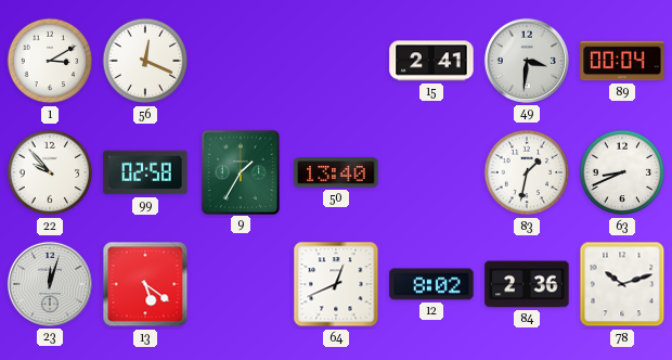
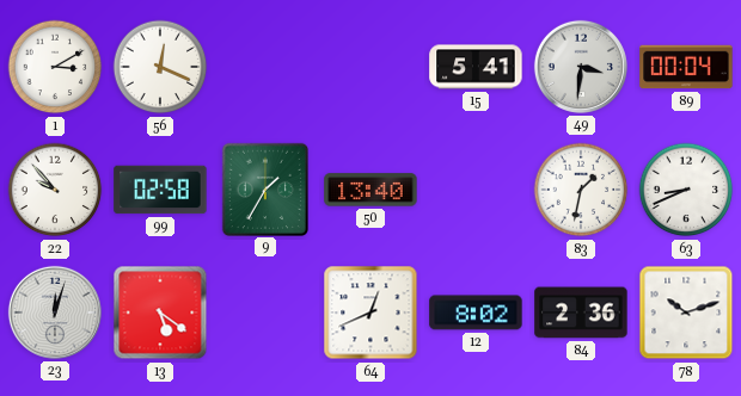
15: 2:41 -> 5:41
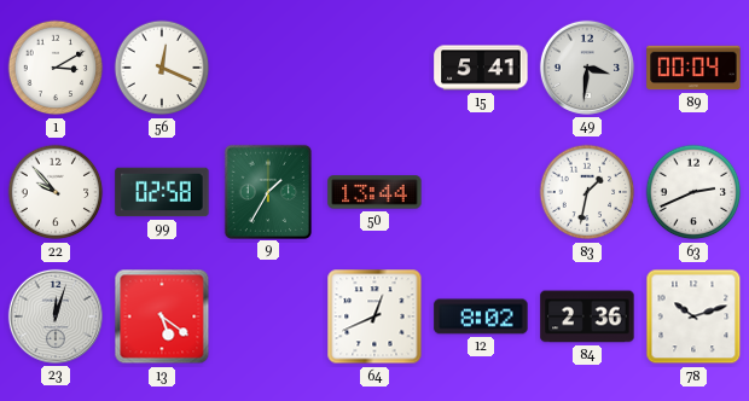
50: 13:40 -> 13:44
63: 8:41 -> 2:41
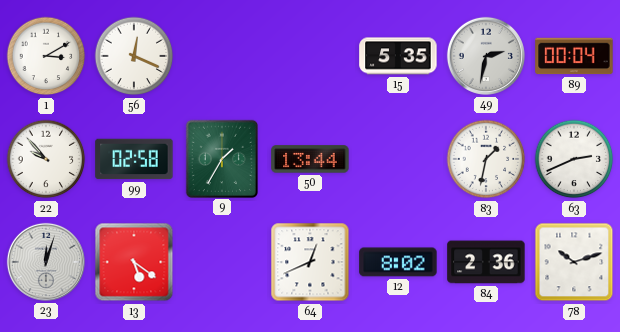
15: 5:41 -> 5:35
49: 3:31 -> 2:32
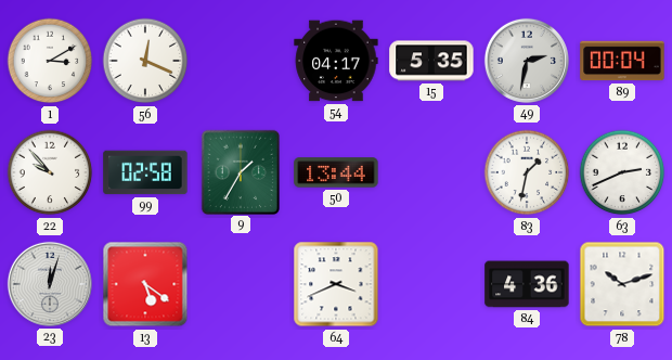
54: none -> 04:17
64: 12:41 -> 3:41
12: 8:02 -> none
84: 2:36 -> 4:36
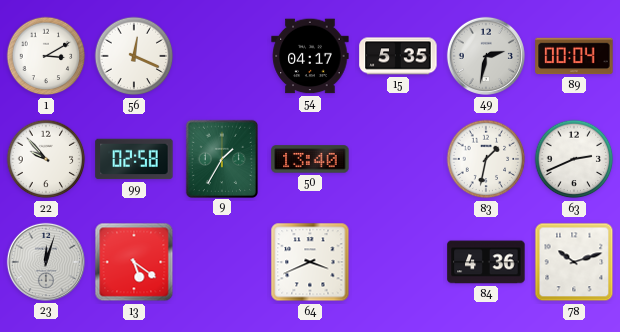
50: 13:44 -> 13:40
